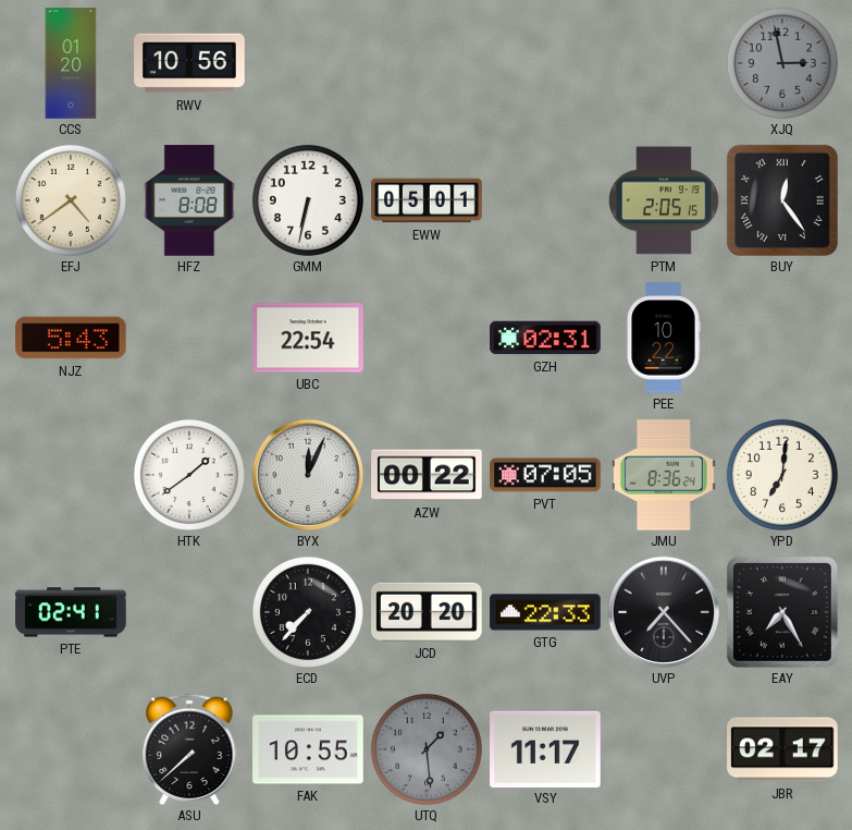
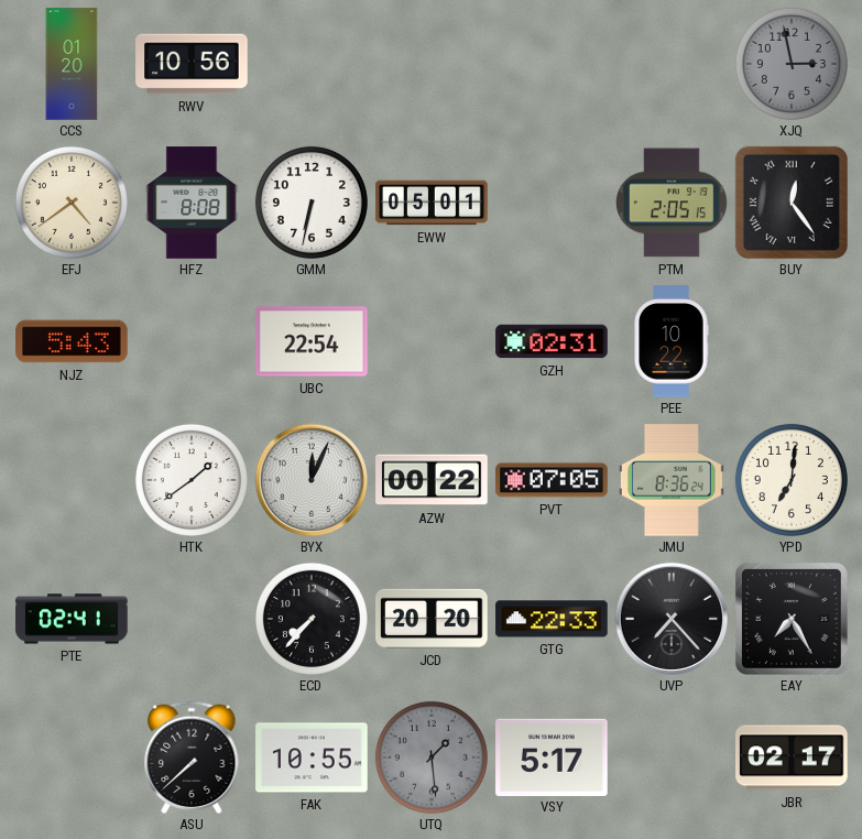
VSY: 11:17 -> 5:17
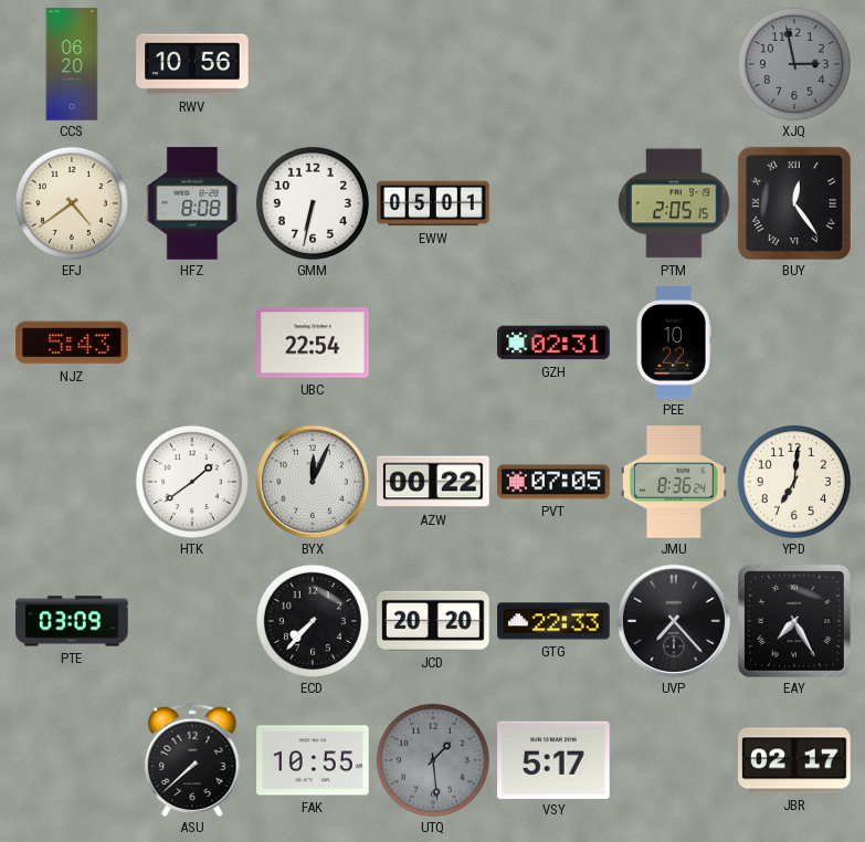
CCS: 01:20 -> 06:20
PTE: 02:41 -> 03:09
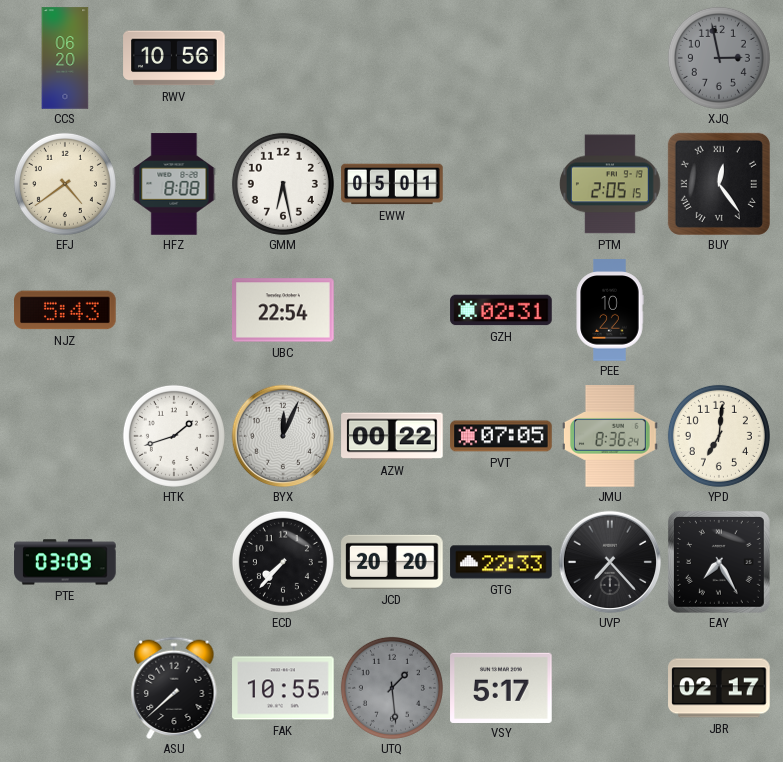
GMM: 6:32 -> 6:28
HTK: 1:39 -> 1:42
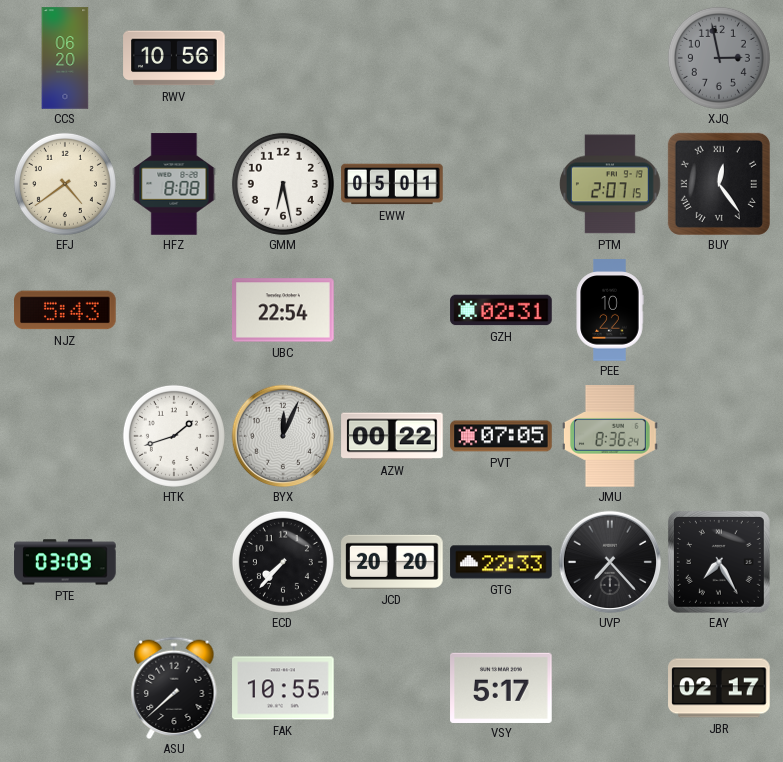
PTM: 2:05 -> 2:07
YPD: 7:01 -> none
UTQ: 1:29 -> none
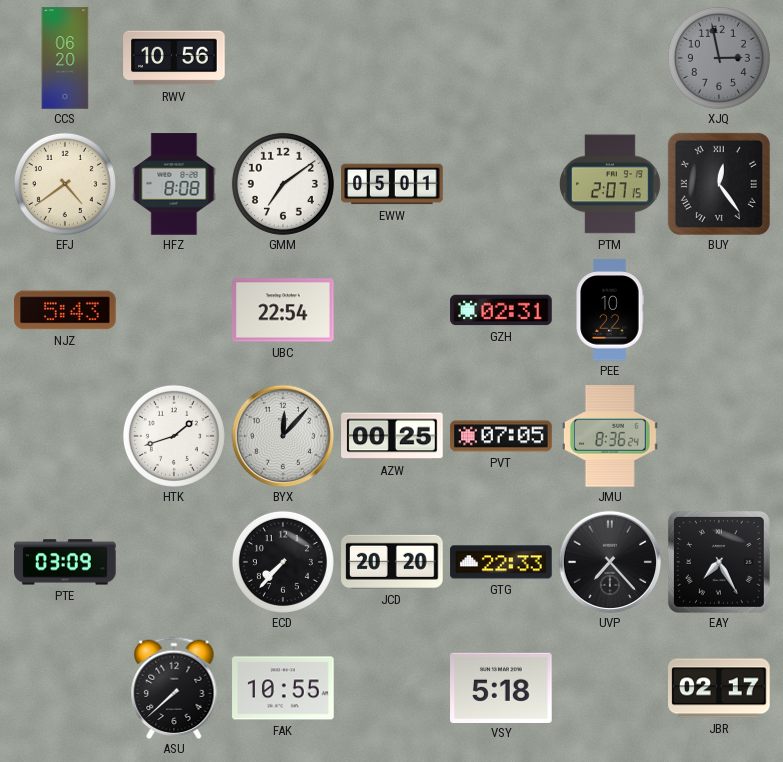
GMM: 6:28 -> 7:09
BYX: 12:04 -> 12:07
AZW: 00:22 -> 00:25
VSY: 5:17 -> 5:18
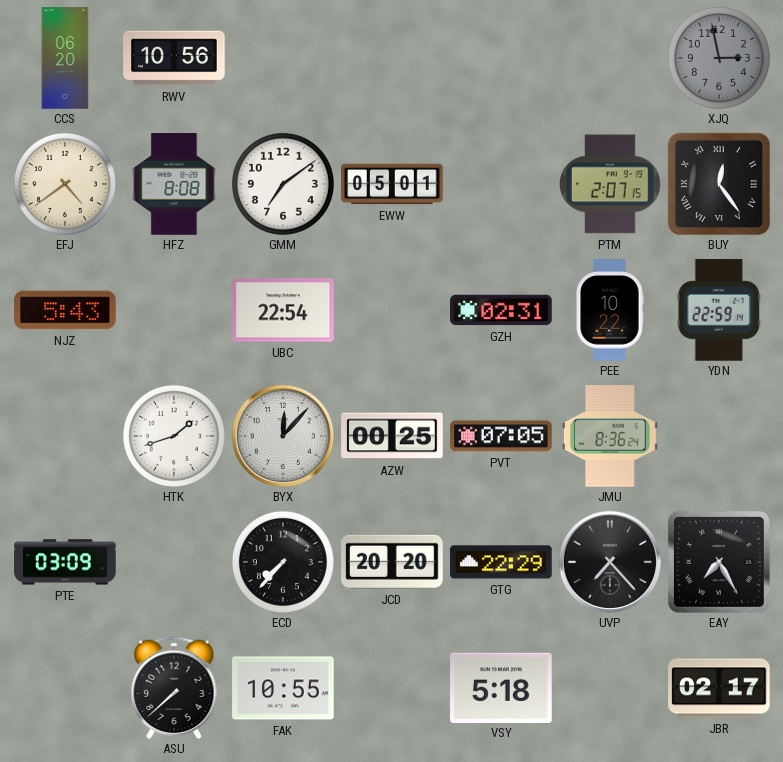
YDN: none -> 22:59
GTG: 22:33 -> 22:29
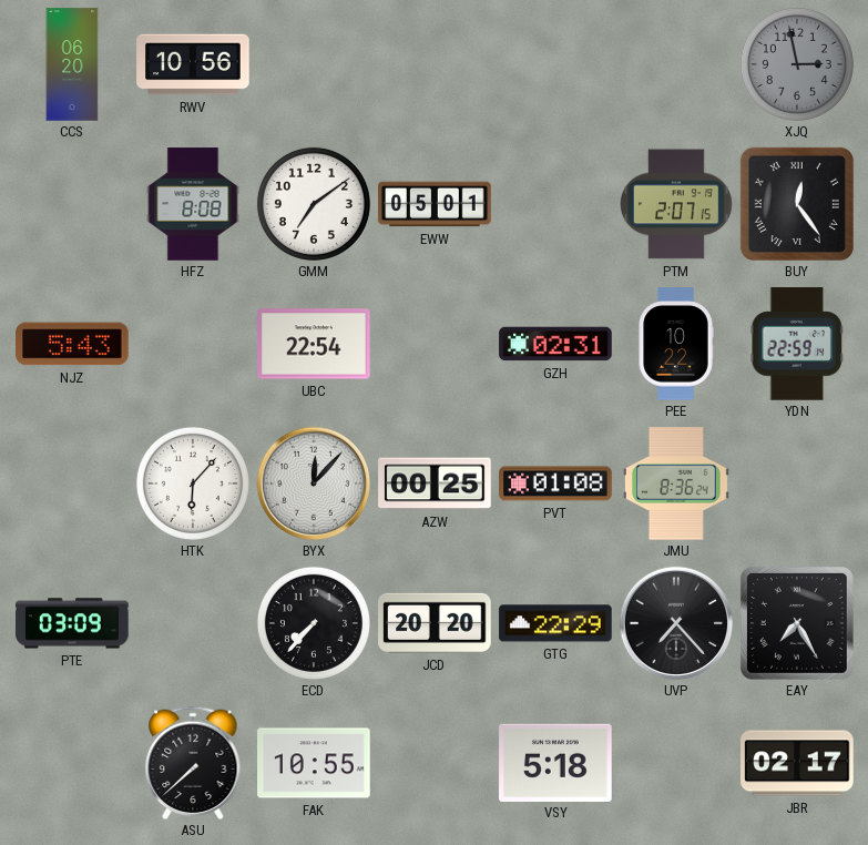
EFJ: 4:39 -> none
HTK: 1:42 -> 6:07
PVT: 07:05 -> 01:08
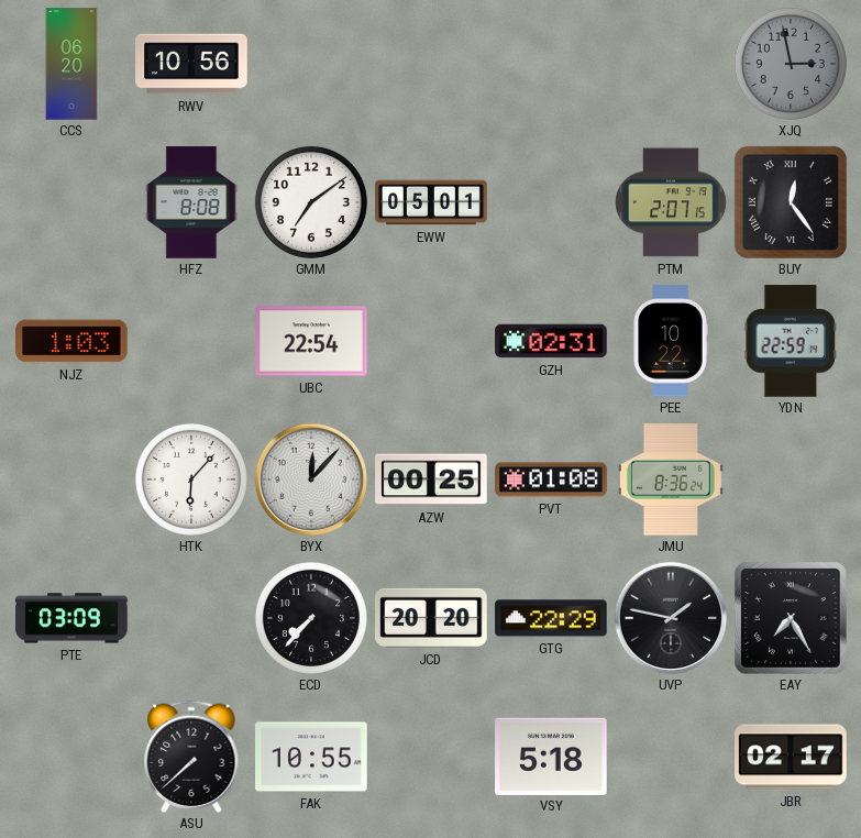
NJZ: 5:43 -> 1:03
UVP: 7:23 -> 1:47
